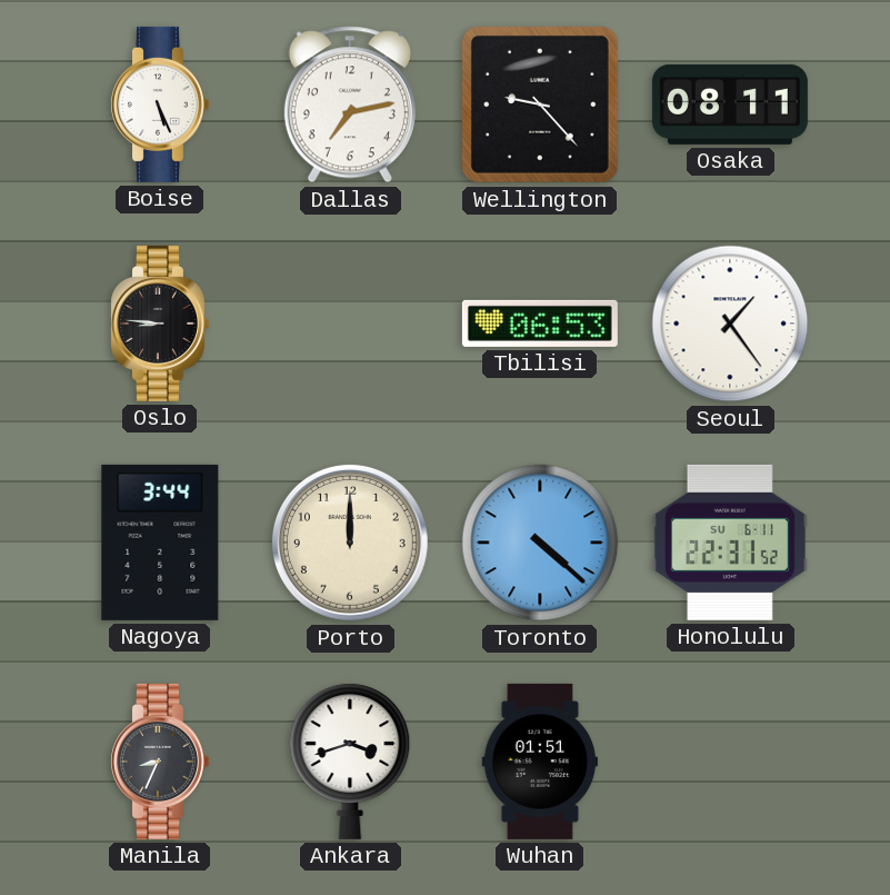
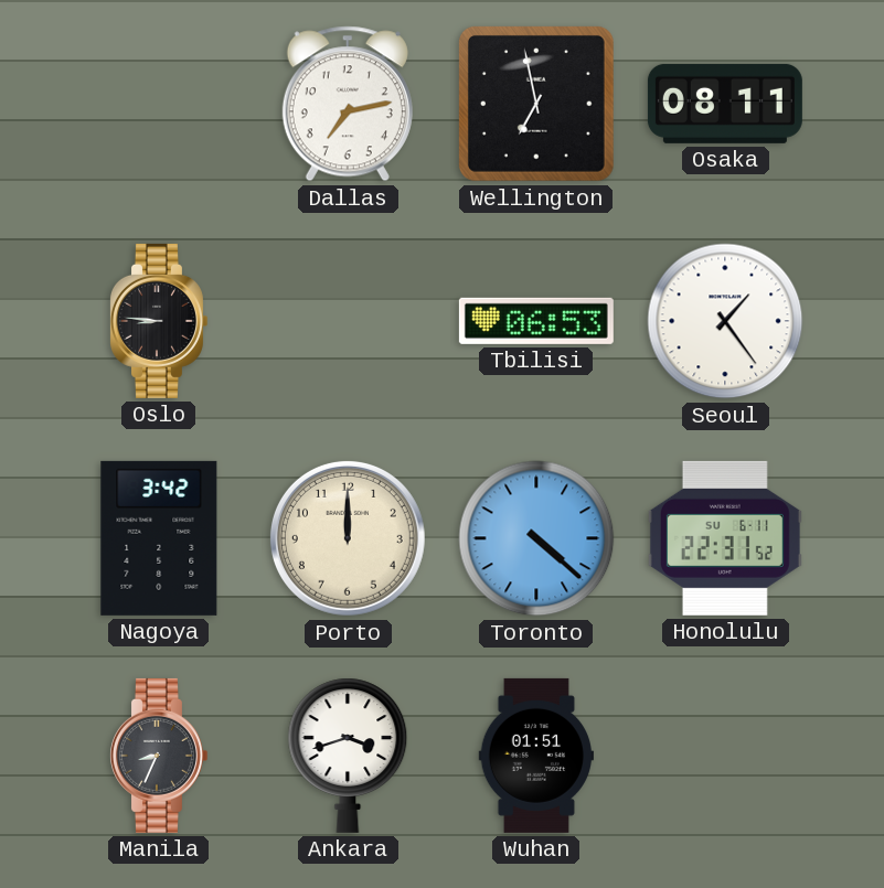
Boise: 5:26 -> none
Wellington: 9:23 -> 6:58
Nagoya: 3:44 -> 3:42
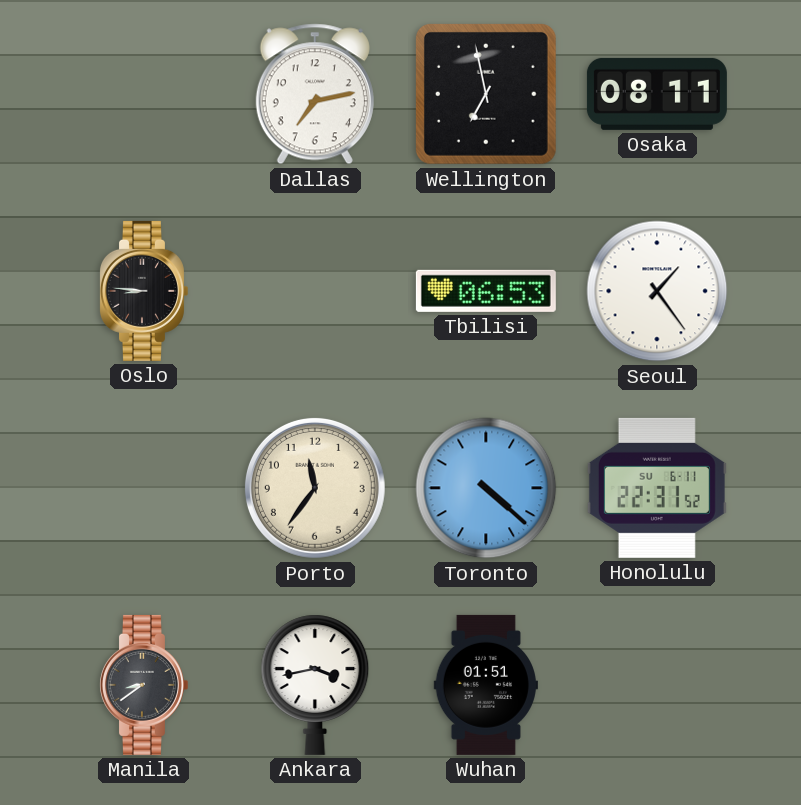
Nagoya: 3:42 -> none
Porto: 12:00 -> 11:36
Manila: 8:34 -> 8:39
Ankara: 3:42 -> 3:43
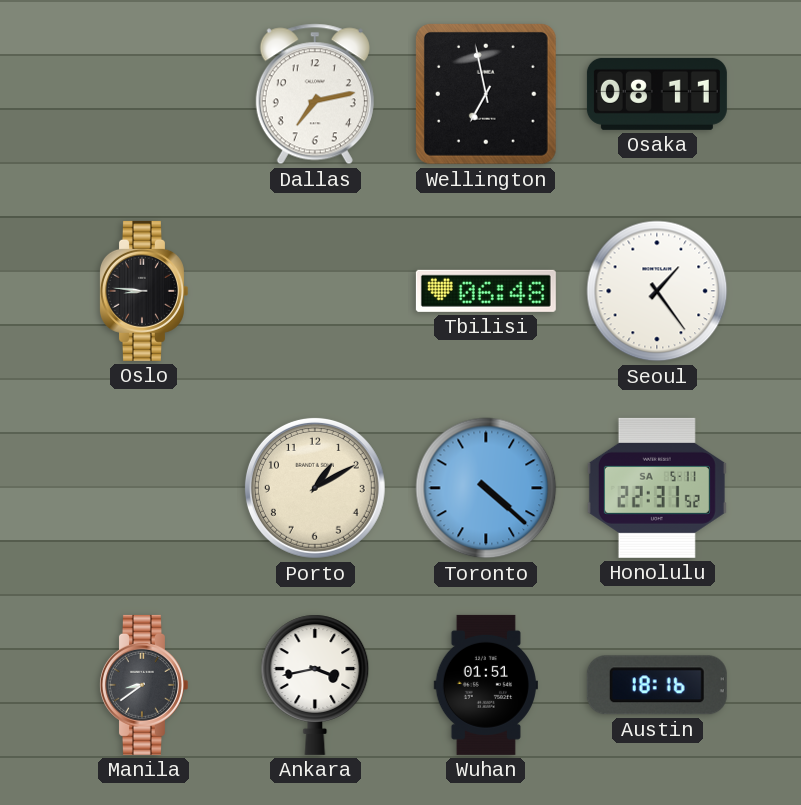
Tbilisi: 06:53 -> 06:48
Porto: 11:36 -> 1:10
Honolulu date: SU 6-11 -> SA 5-11
Austin: none -> 18:16
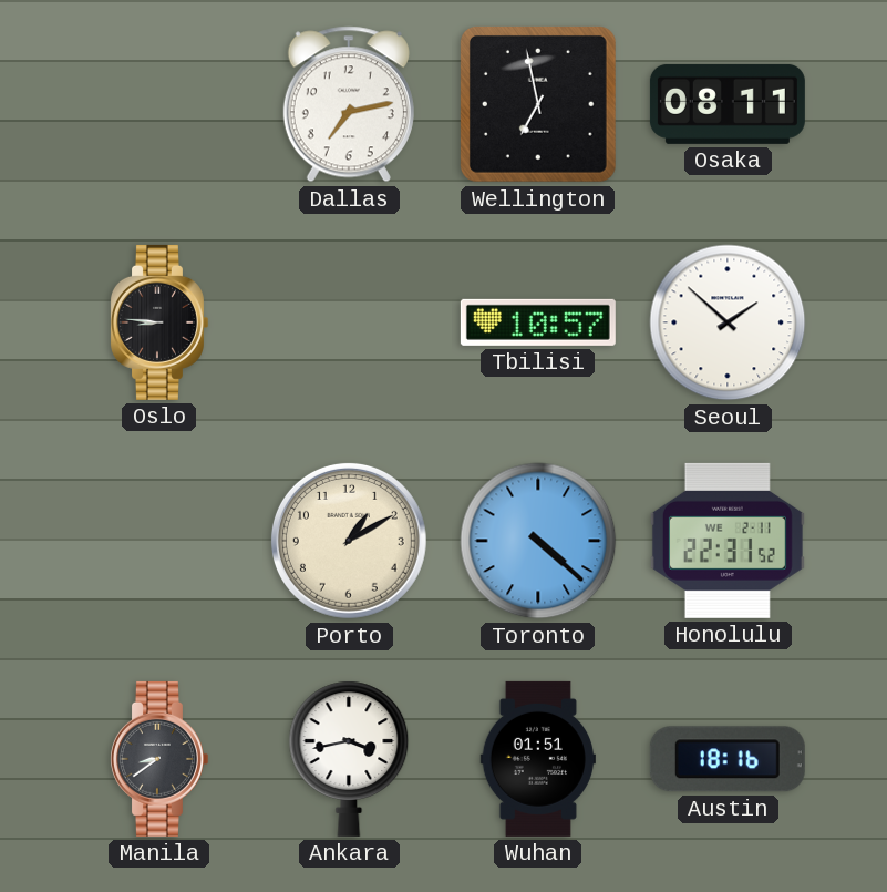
Tbilisi: 06:48 -> 10:57
Seoul: 1:24 -> 1:52
Honolulu date: SA 5-11 -> WE 2-11
